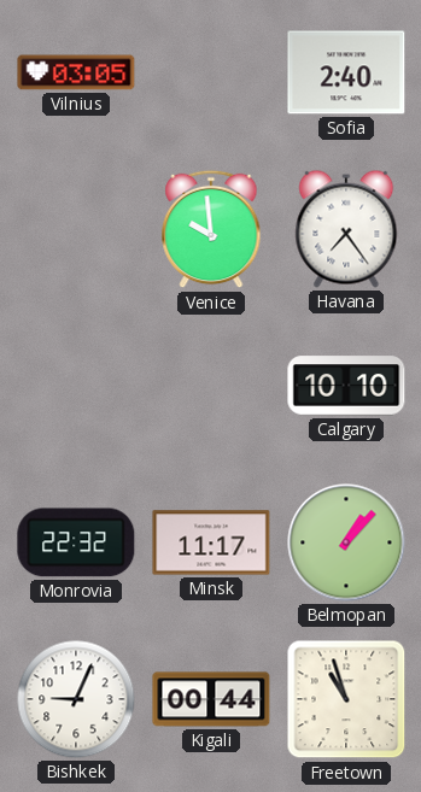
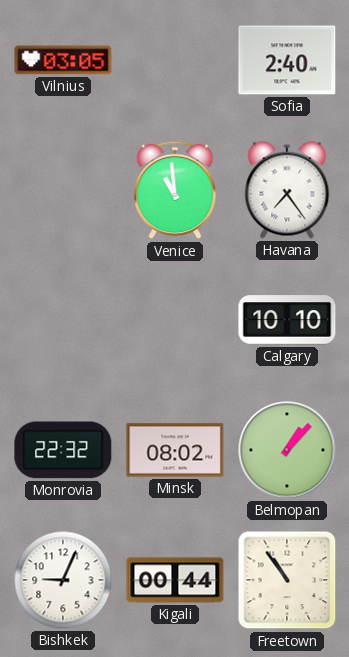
Venice: 9:59 -> 10:59
Minsk: 11:17 -> 08:02
Freetown: 10:57 -> 10:54
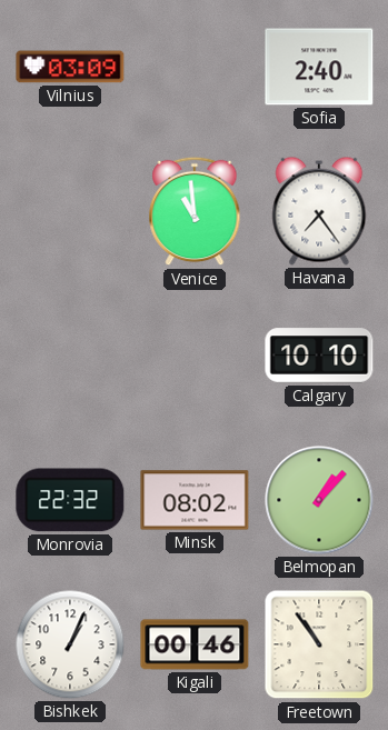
Vilnius: 03:05 -> 03:09
Bishkek: 9:04 -> 1:04
Kigali: 00:44 -> 00:46
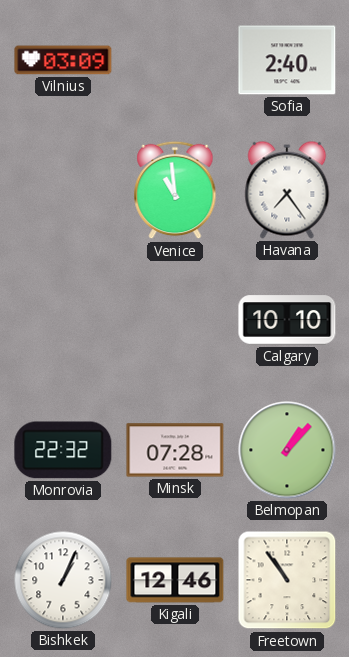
Minsk: 08:02 -> 07:28
Kigali: 00:46 -> 12:46
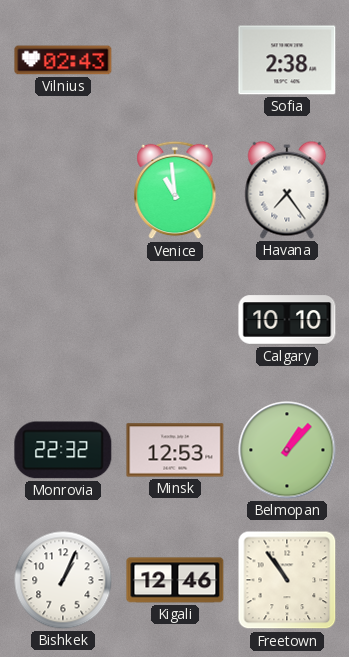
Vilnius: 03:09 -> 02:43
Sofia: 2:40 -> 2:38
Minsk: 07:28 -> 12:53
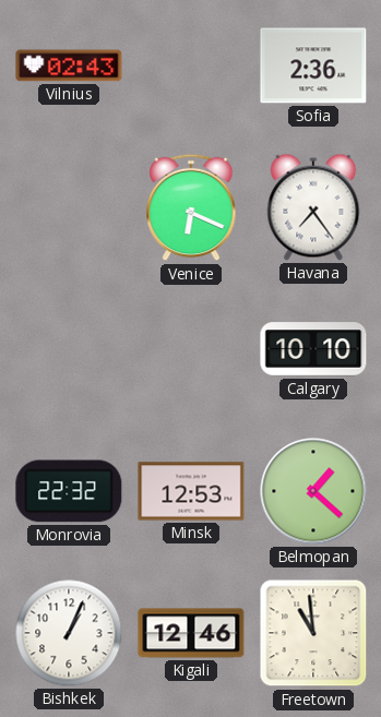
Sofia: 2:38 -> 2:36
Venice: 10:59 -> 6:19
Belmopan: 1:07 -> 1:22
Freetown: 10:54 -> 10:59
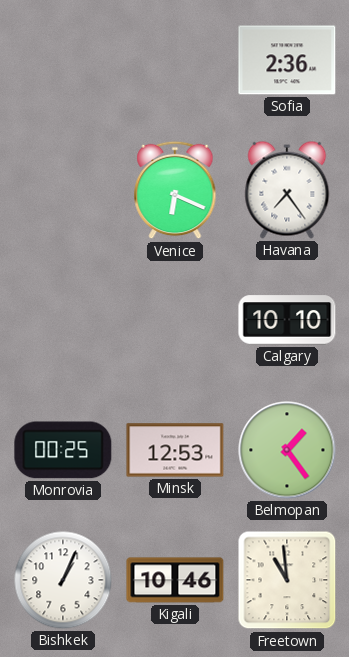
Vilnius: 02:43 -> none
Monrovia: 22:32 -> 00:25
Belmopan: 1:22 -> 1:24
Kigali: 12:46 -> 10:46
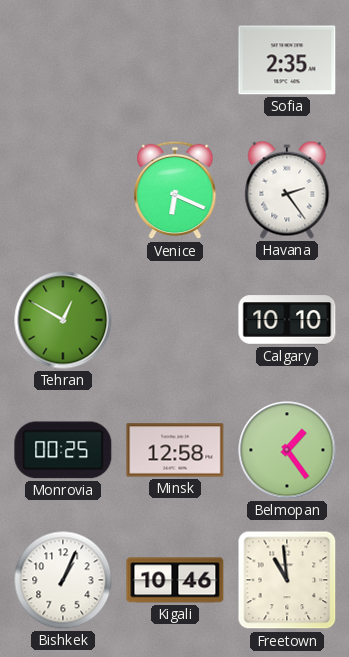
Sofia: 2:36 -> 2:35
Havana: 7:24 -> 2:24
Tehran: none -> 12:50
Minsk: 12:53 -> 12:58
